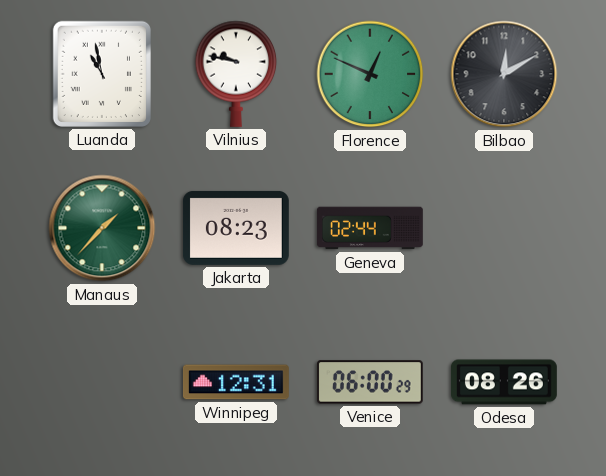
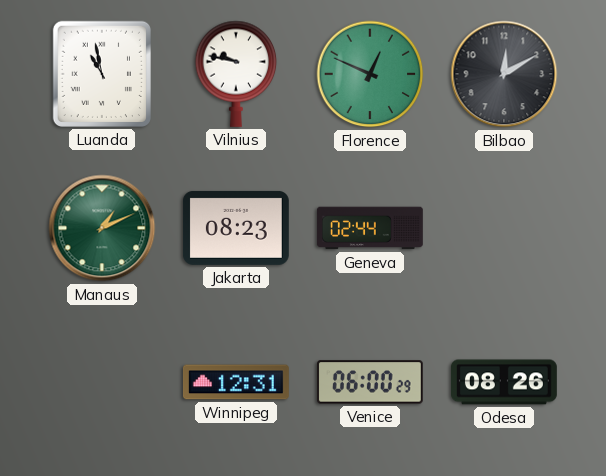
Manaus: 1:37 -> 1:11
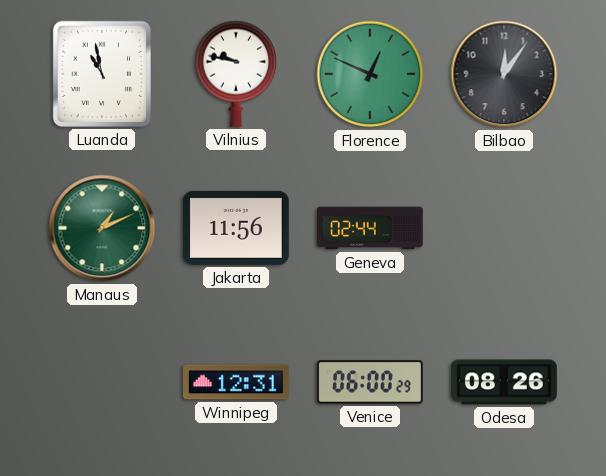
Bilbao: 12:10 -> 12:06
Jakarta: 08:23 -> 11:56
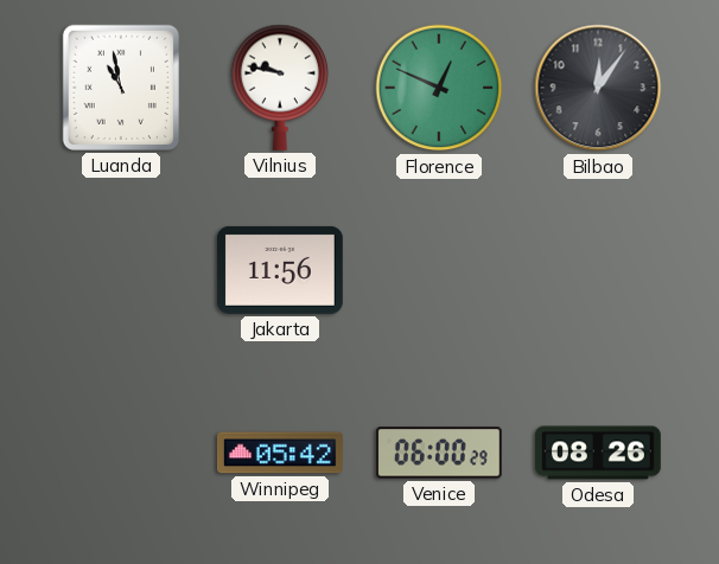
Manaus: 1:11 -> none
Geneva: 02:44 -> none
Winnipeg: 12:31 -> 05:42
